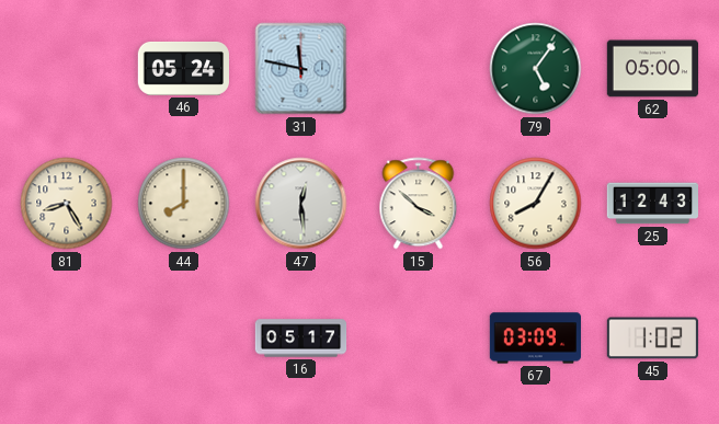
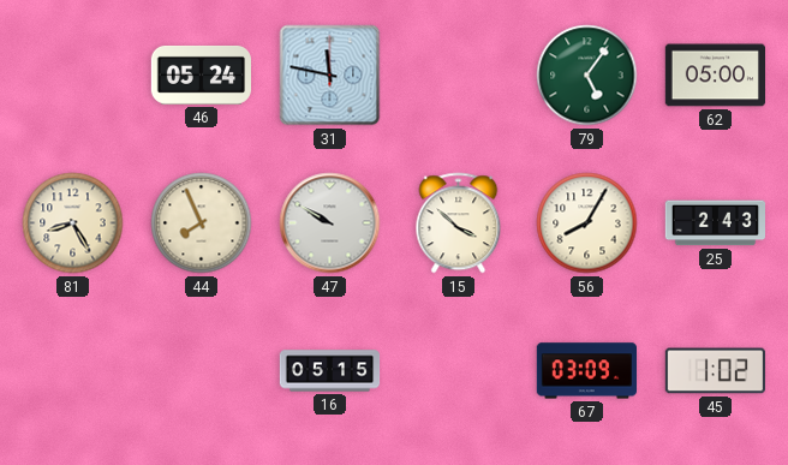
44: 8:00 -> 7:56
47: 12:29 -> 9:50
25: 12:43 -> 2:43
16: 05:17 -> 05:15
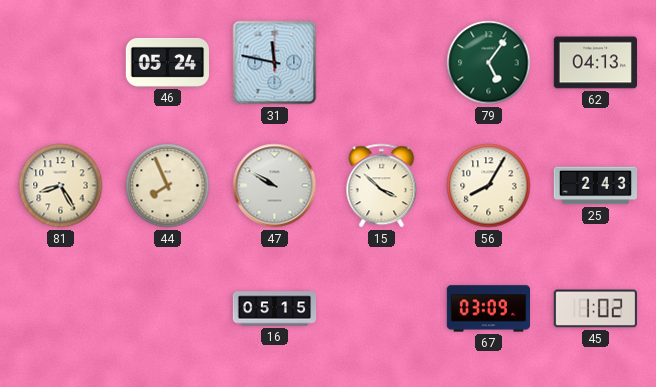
62: 05:00 -> 04:13
